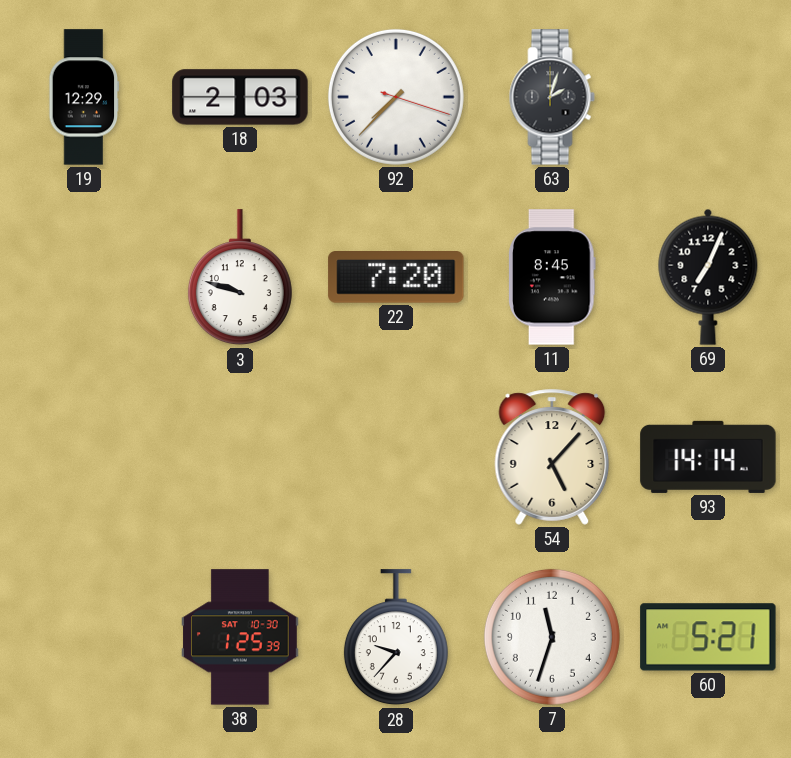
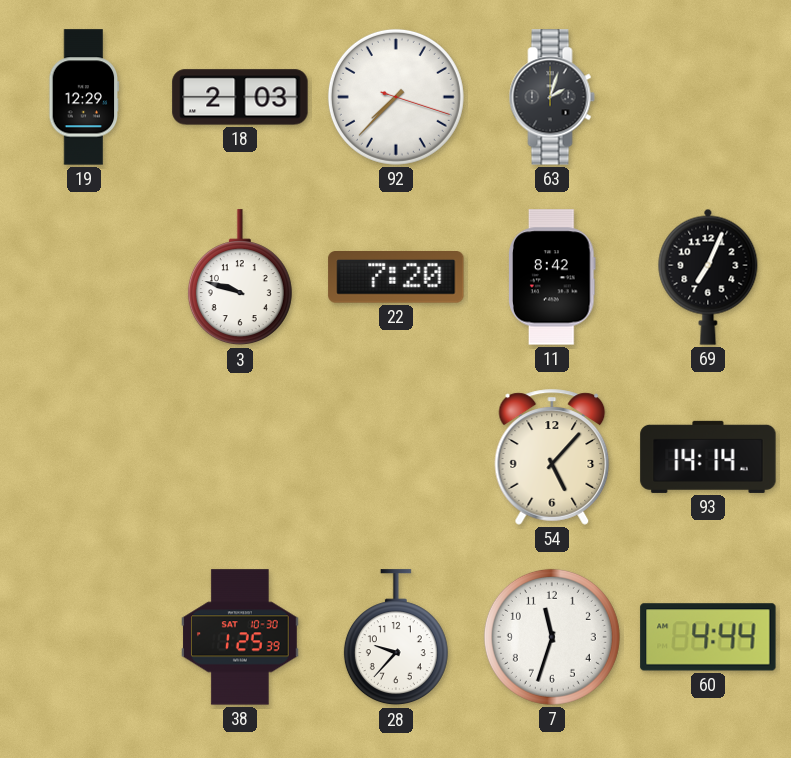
11: 8:45 -> 8:42
60: 5:21 -> 4:44
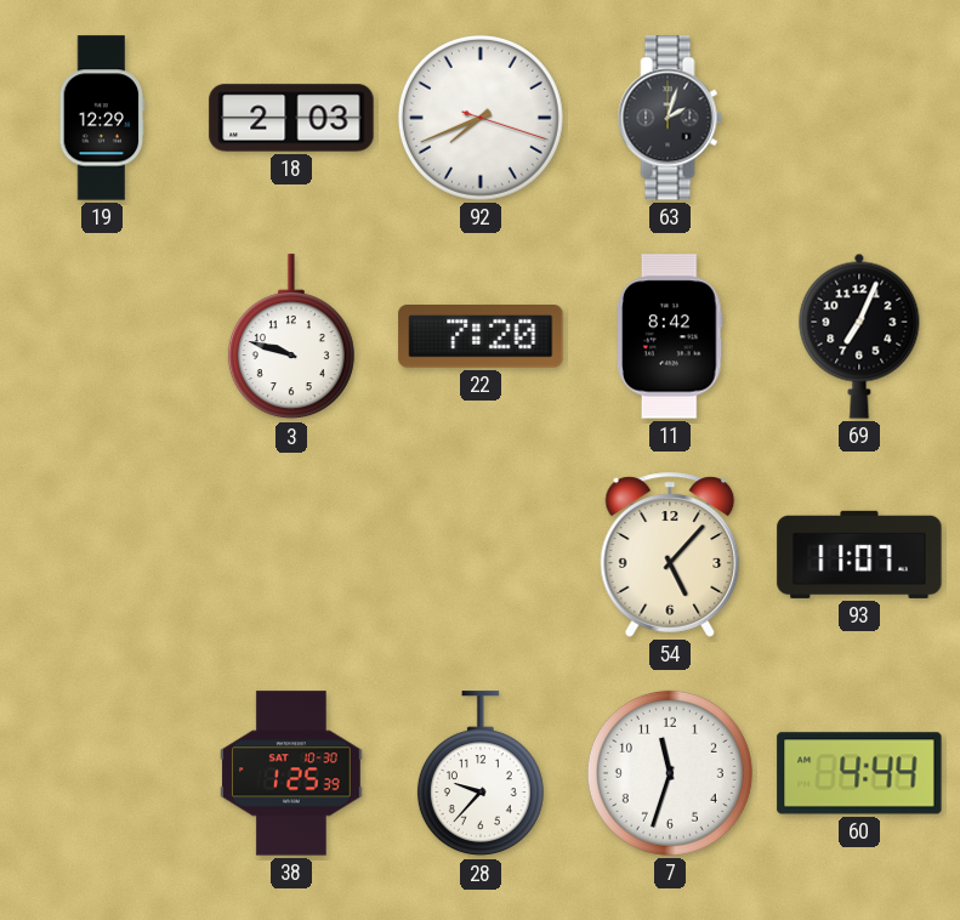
92: 7:37 -> 7:41
93: 14:14 -> 11:07
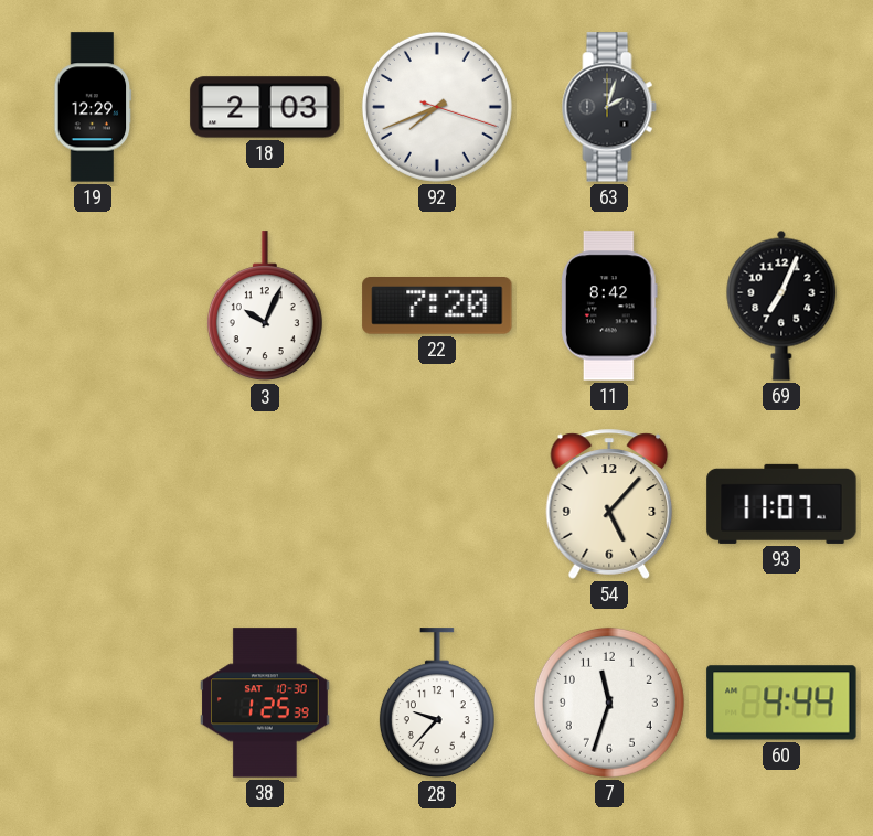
3: 9:48 -> 10:04
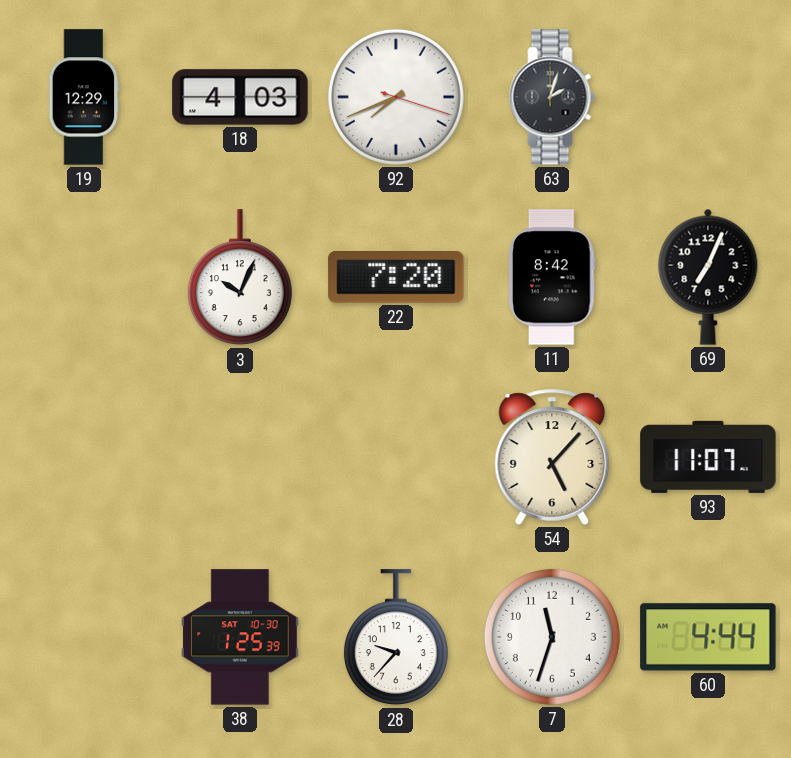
18: 2:03 -> 4:03
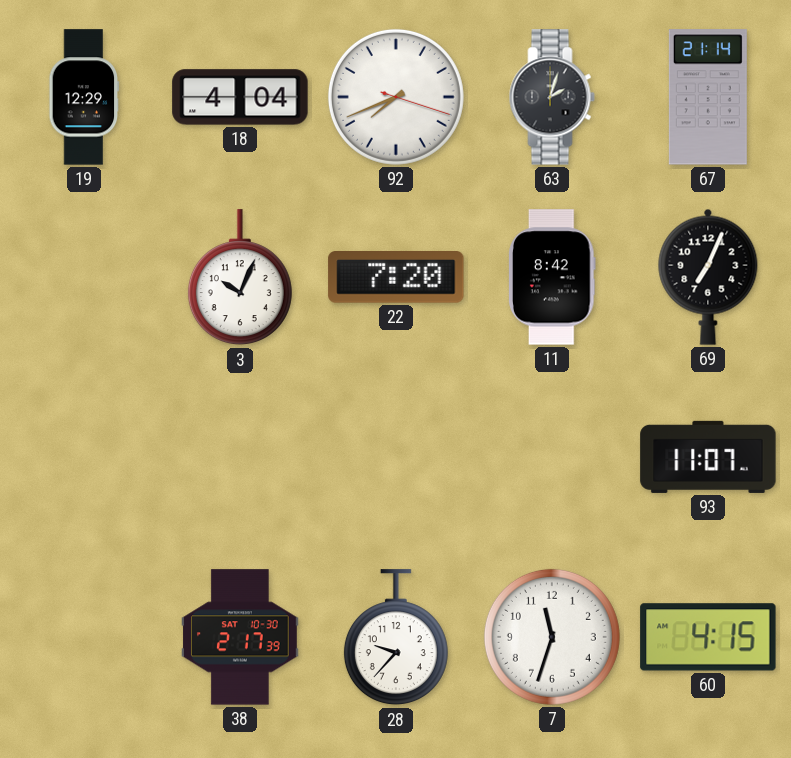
18: 4:03 -> 4:04
67: none -> 21:14
54: 5:07 -> none
38: 1:25 -> 2:17
60: 4:44 -> 4:15
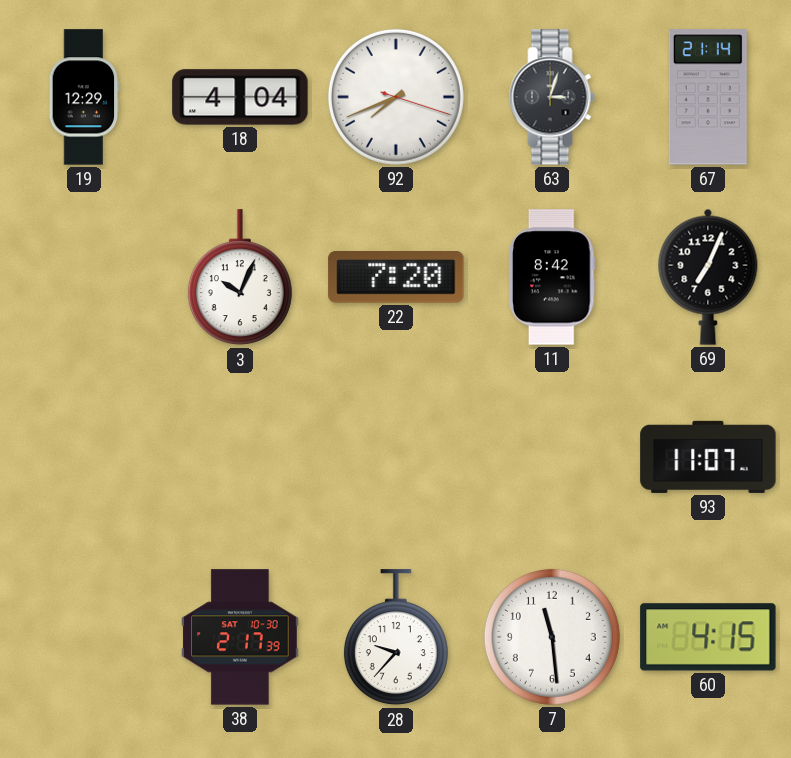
63: 2:03 -> 3:03
7: 11:33 -> 11:29
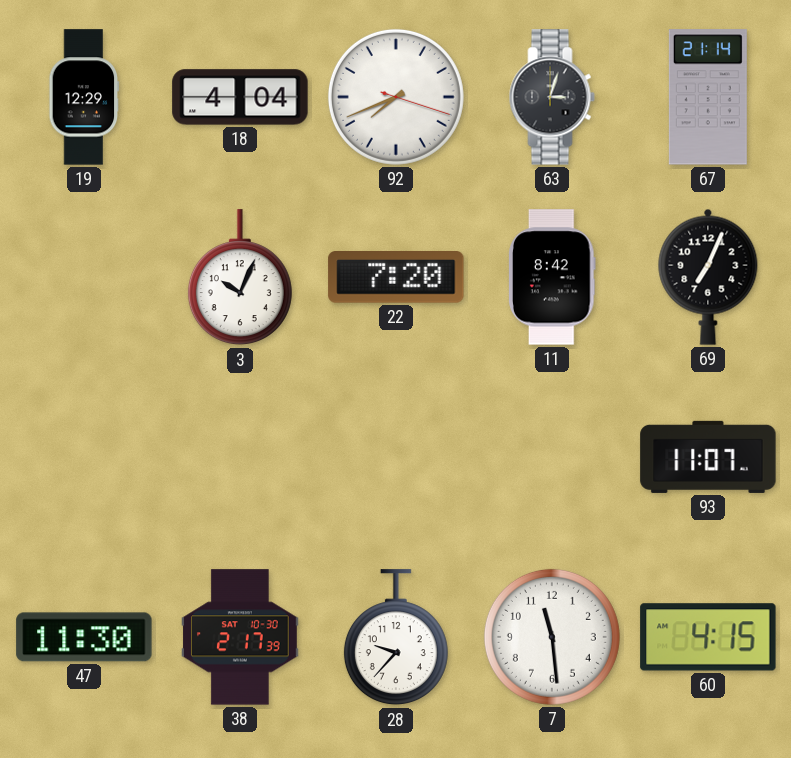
47: none -> 11:30
